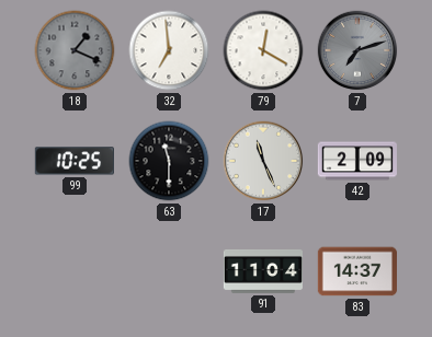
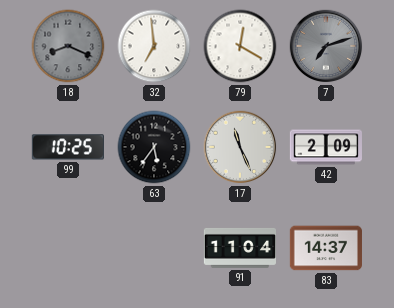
18: 1:19 -> 8:19
63: 11:30 -> 5:36
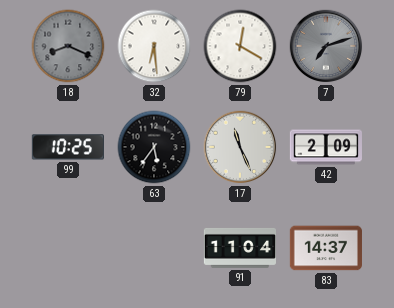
32: 6:59 -> 6:29
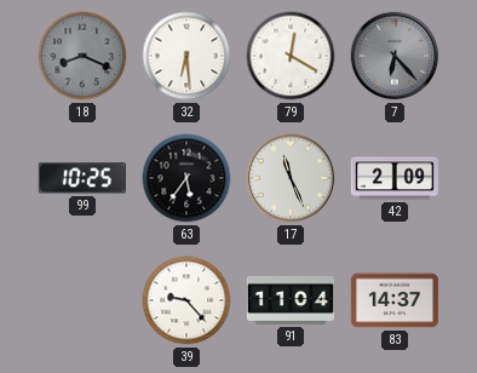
7: 7:12 -> 6:23
39: none -> 9:23
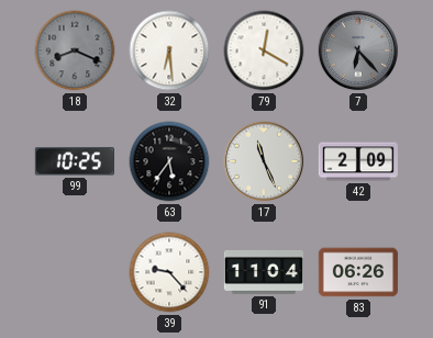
83: 14:37 -> 06:26
